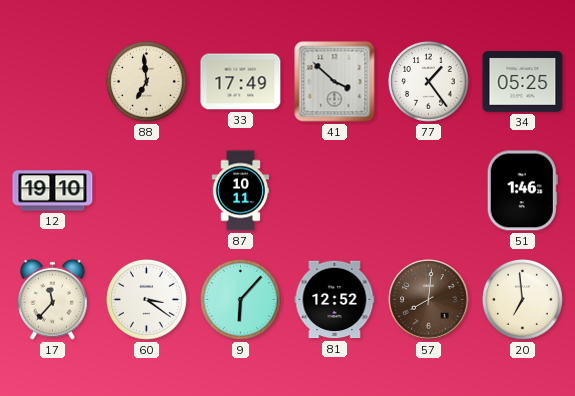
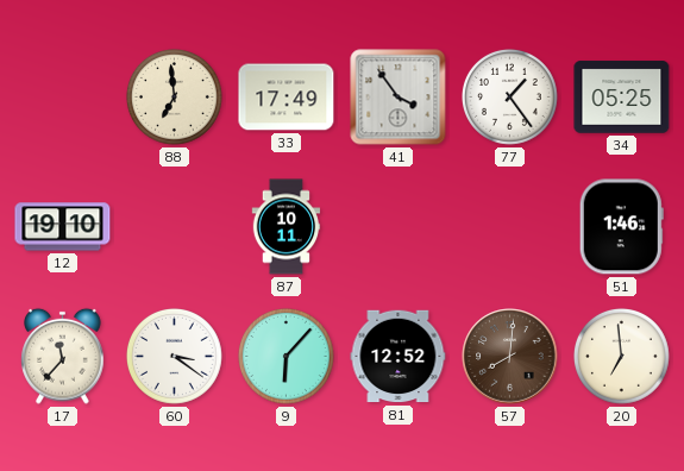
41: 3:52 -> 3:54
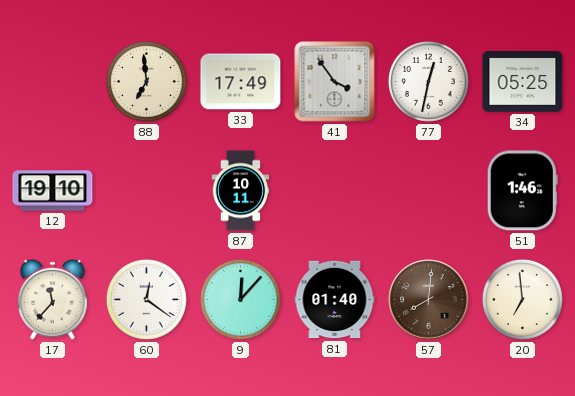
77: 1:24 -> 12:32
60: 3:21 -> 12:21
9: 6:07 -> 12:07
81: 12:52 -> 01:40
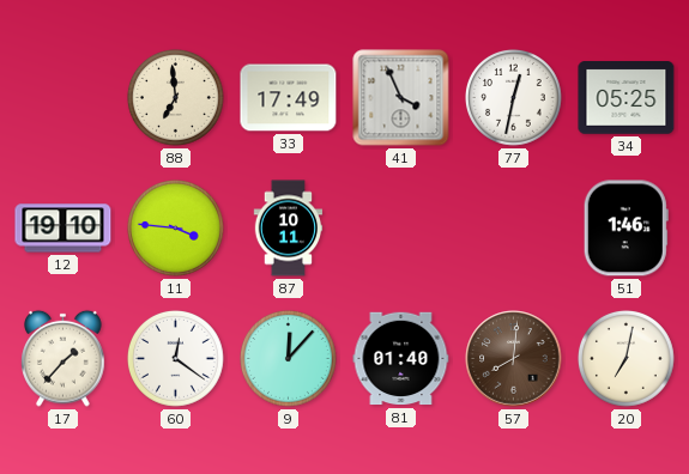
41: 3:54 -> 3:56
11: none -> 3:46
17: 11:37 -> 1:37
20: 6:59 -> 7:02
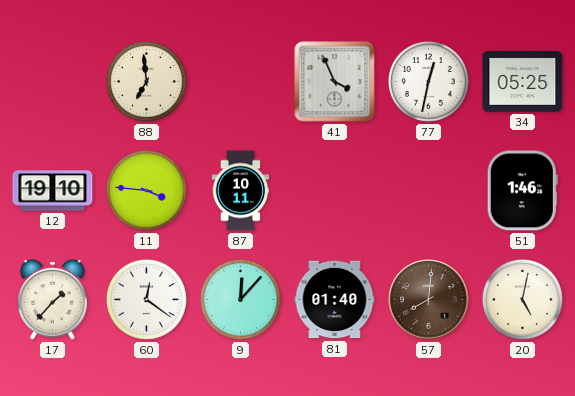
33: 17:49 -> none
20: 7:02 -> 5:02
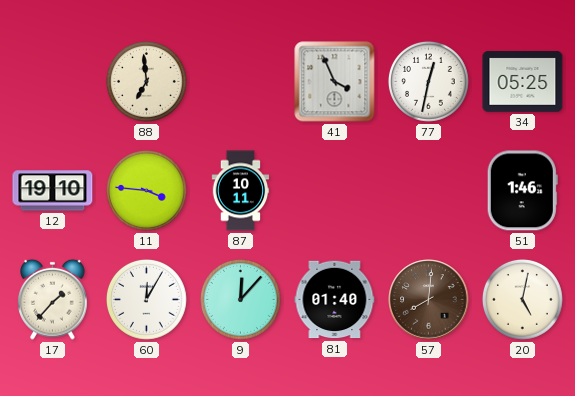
60: 12:21 -> 12:05
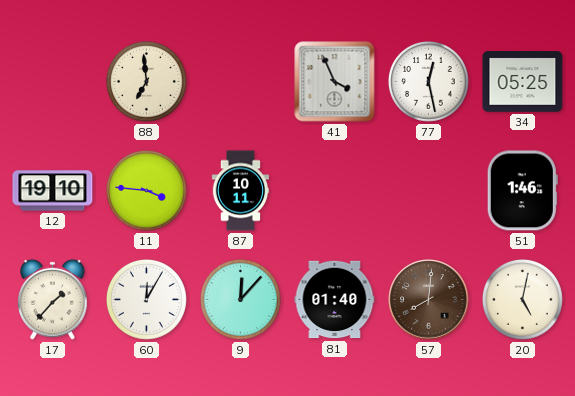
77: 12:32 -> 12:28
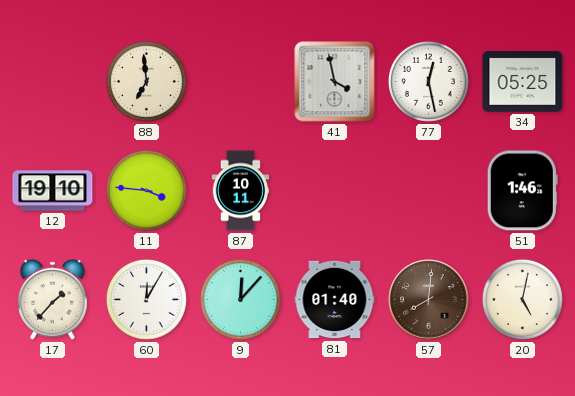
41: 3:56 -> 3:58
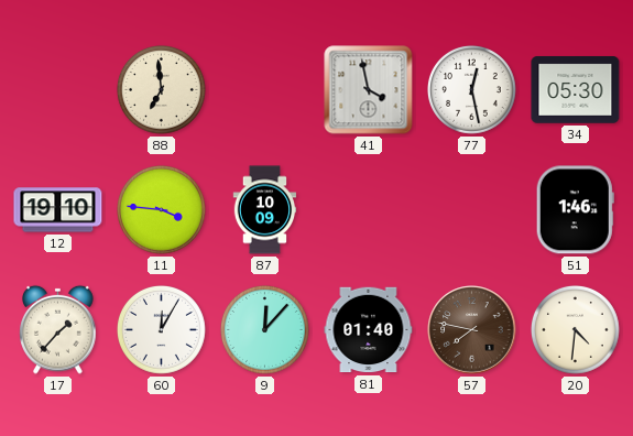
34: 05:25 -> 05:30
87: 10:11 -> 10:09
57: 8:01 -> 7:47
20: 5:02 -> 4:31
